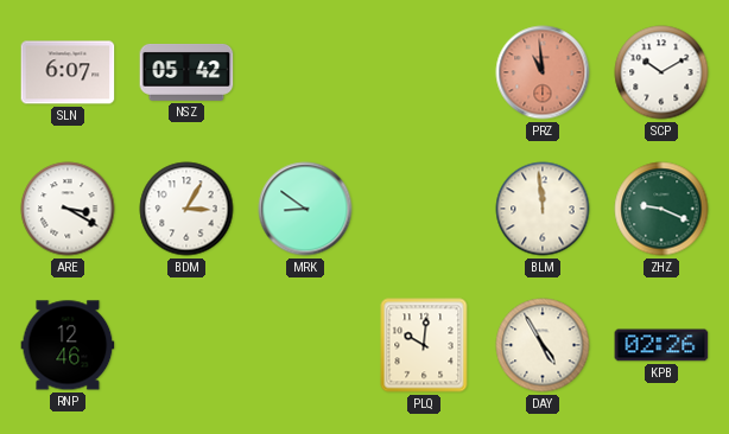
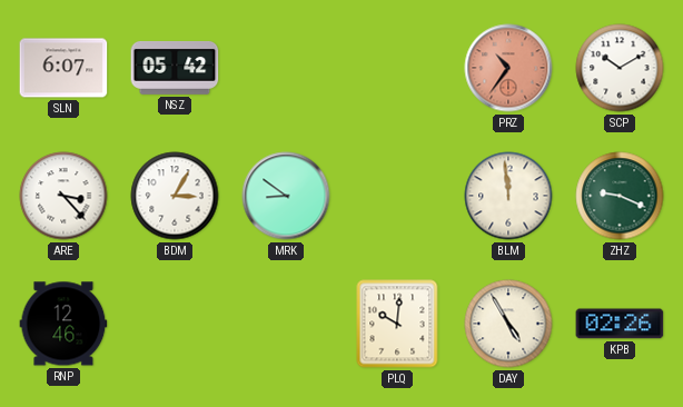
PRZ: 10:59 -> 10:36
ARE: 3:20 -> 3:23
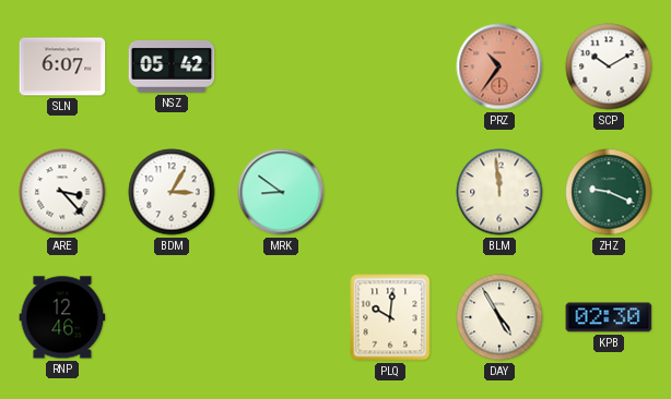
KPB: 02:26 -> 02:30
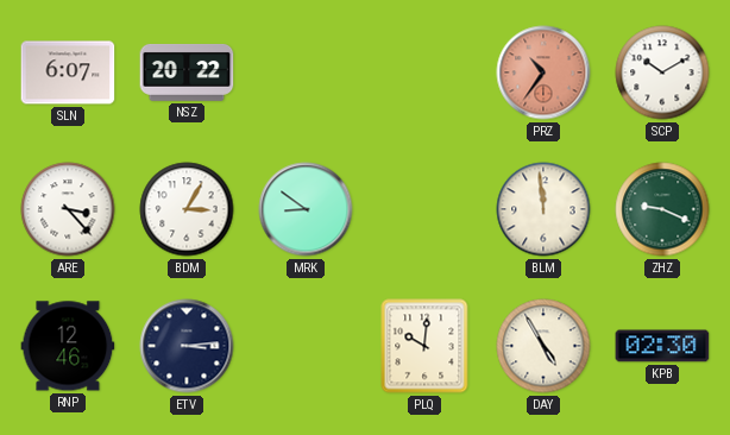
NSZ: 05:42 -> 20:22
ETV: none -> 3:14
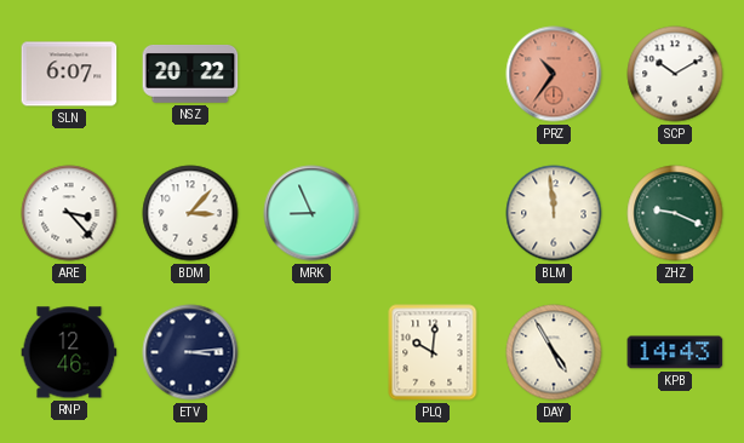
BDM: 3:05 -> 3:07
MRK: 8:51 -> 8:56
KPB: 02:30 -> 14:43
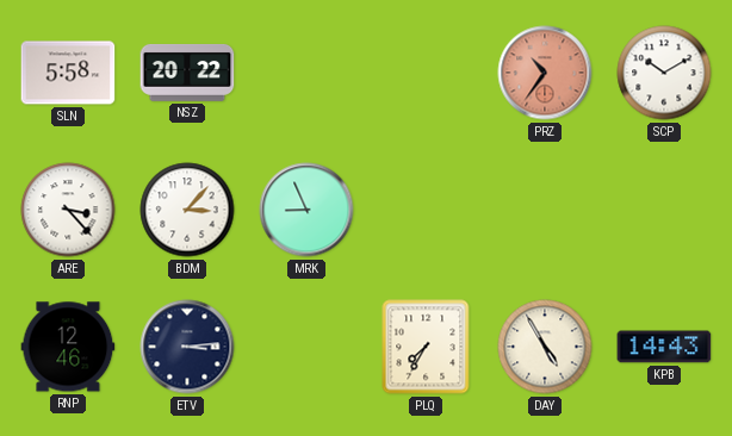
SLN: 6:07 -> 5:58
BLM: 11:59 -> none
ZHZ: 9:19 -> none
PLQ: 10:01 -> 7:35
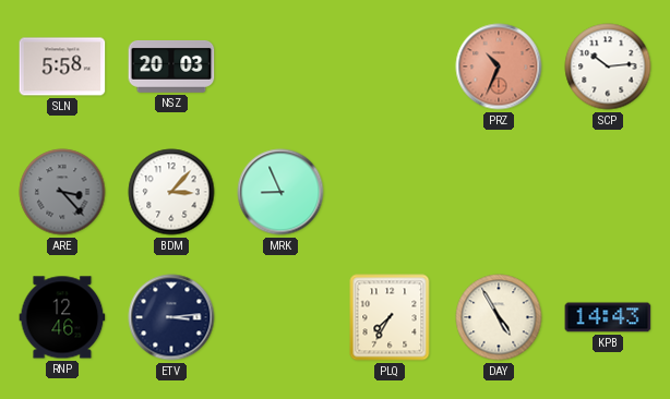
NSZ: 20:22 -> 20:03
PRZ: 10:36 -> 10:34
SCP: 10:10 -> 10:14
ARE dial: white -> grey
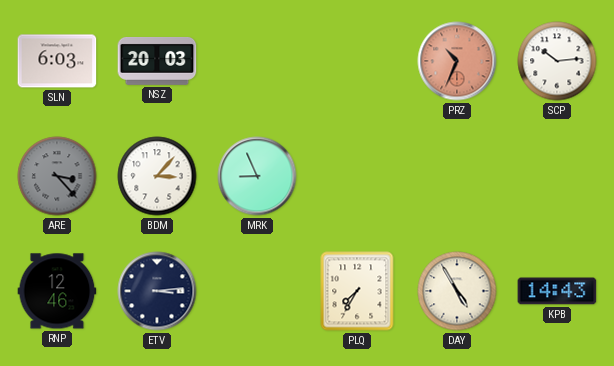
SLN: 5:58 -> 6:03
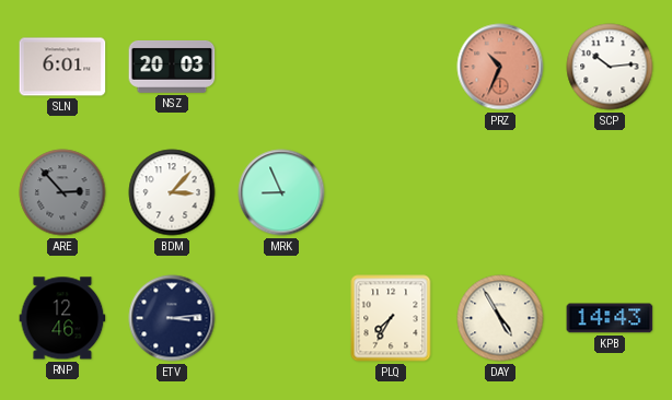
SLN: 6:03 -> 6:01
ARE: 3:23 -> 2:53
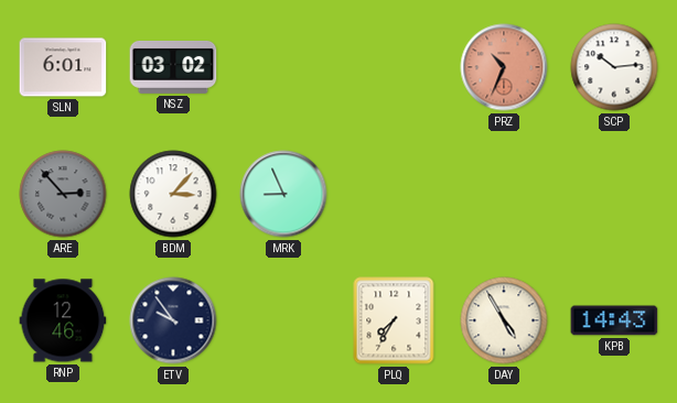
NSZ: 20:03 -> 03:02
ETV: 3:14 -> 9:54
